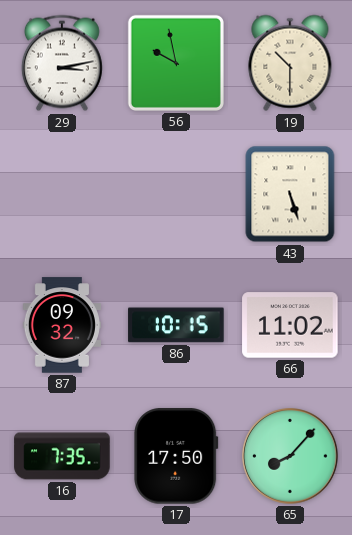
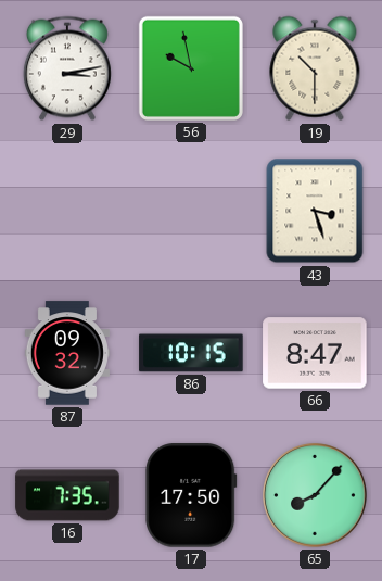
43: 5:27 -> 3:27
66: 11:02 -> 8:47
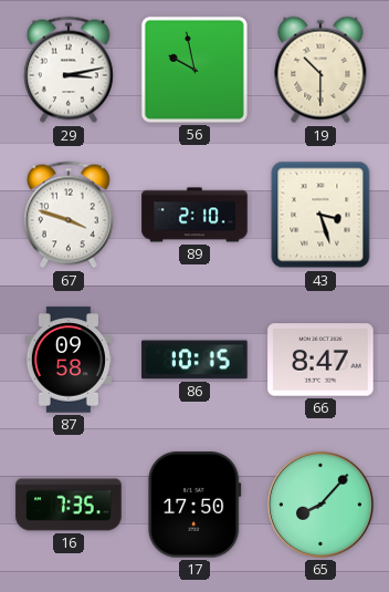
67: none -> 3:48
89: none -> 2:10
87: 09:32 -> 09:58
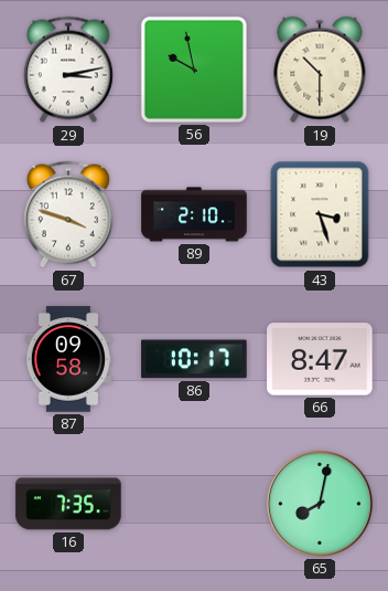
86: 10:15 -> 10:17
17: 17:50 -> none
65: 8:07 -> 8:02
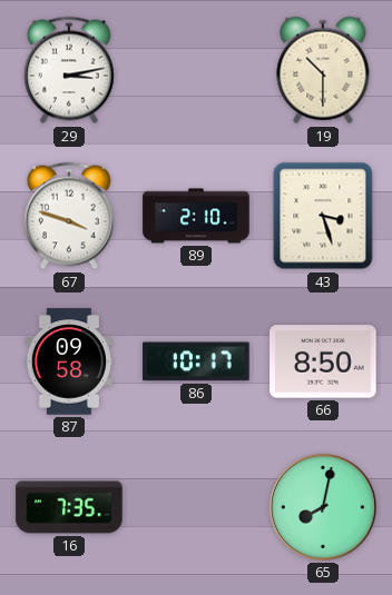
56: 9:58 -> none
66: 8:47 -> 8:50
